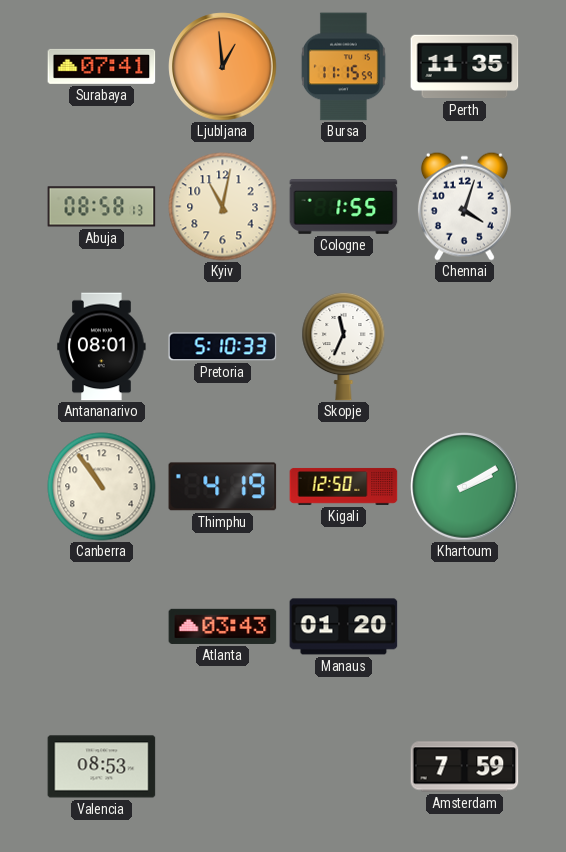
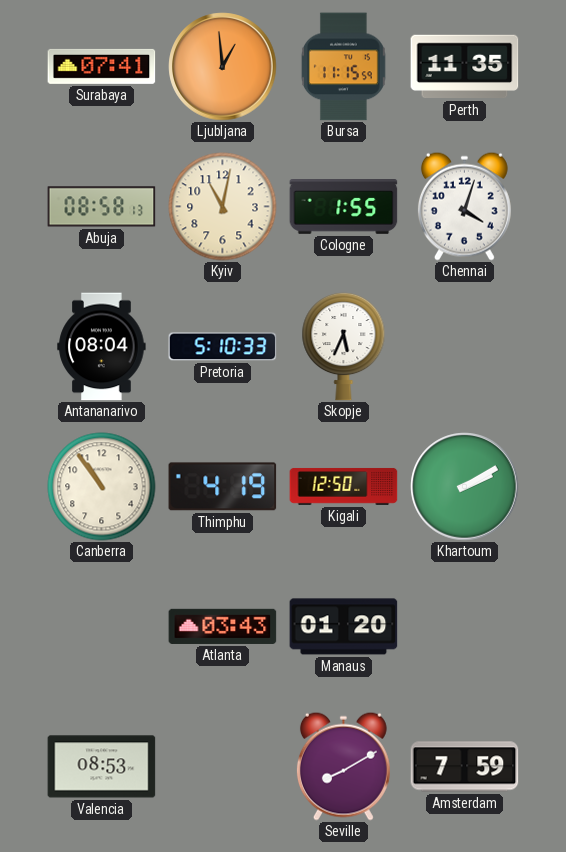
Antananarivo: 08:01 -> 08:04
Skopje: 11:34 -> 5:34
Seville: none -> 8:10
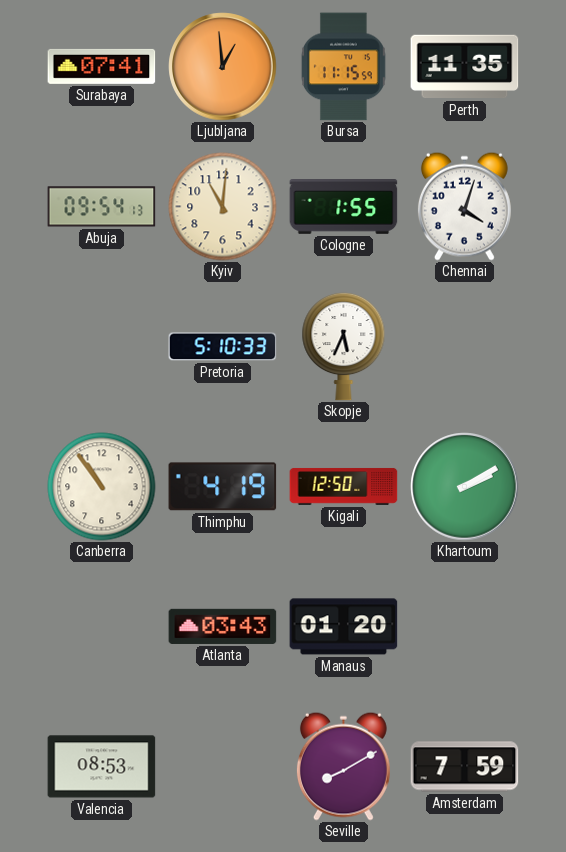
Abuja: 08:58 -> 09:54
Kyiv: 11:02 -> 11:01
Antananarivo: 08:04 -> none
